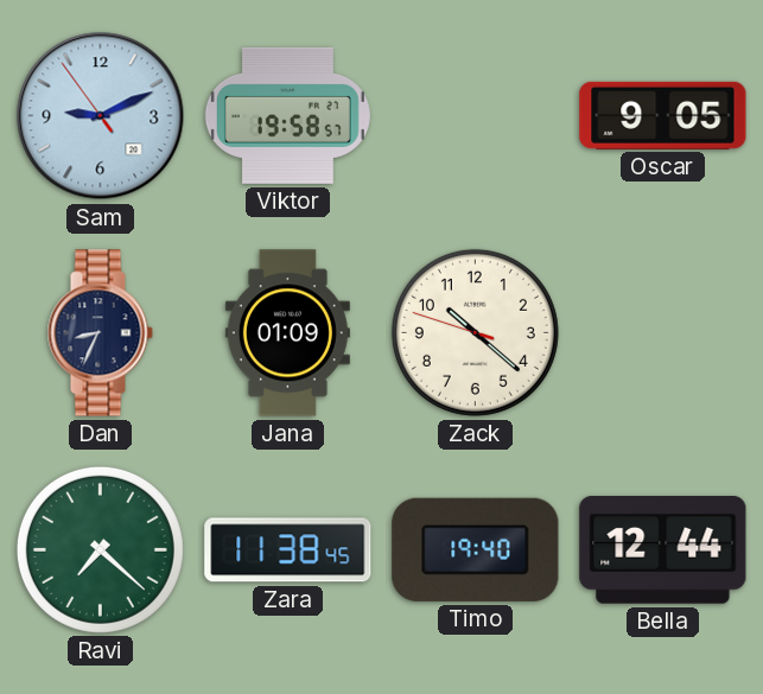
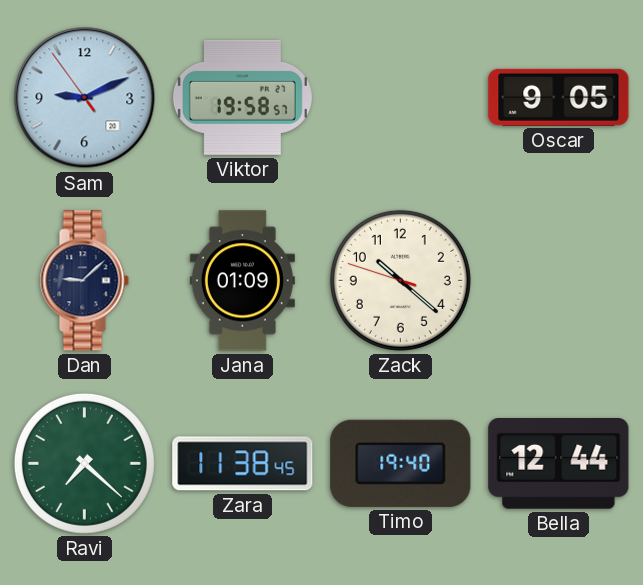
Dan: 8:34 -> 9:08
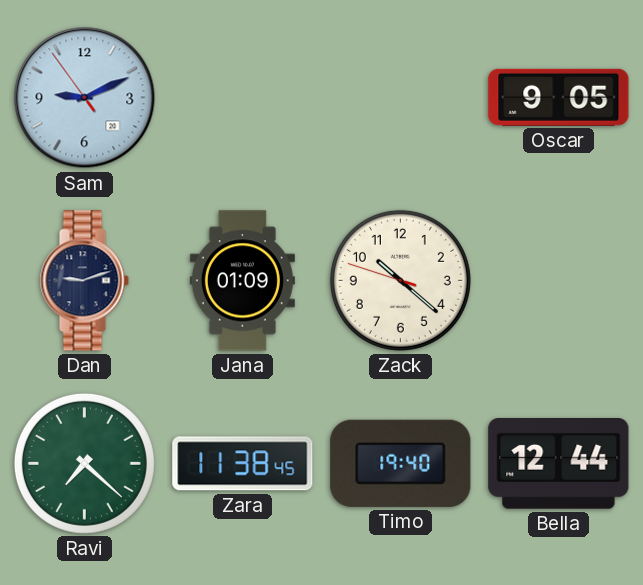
Viktor: 19:58 -> none
Dan: 9:08 -> 9:12
